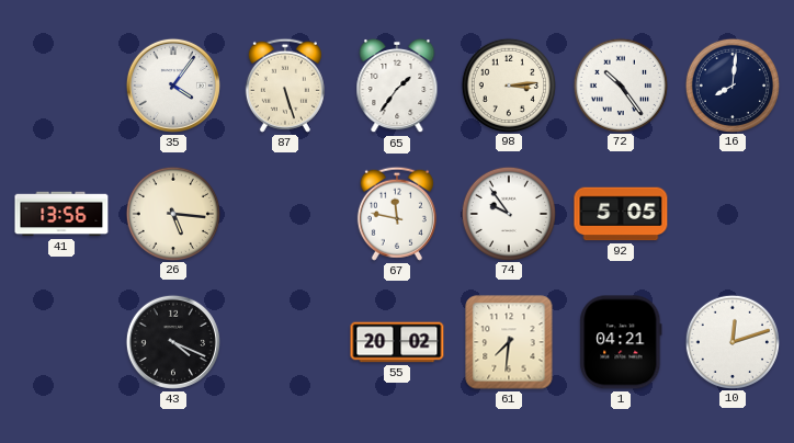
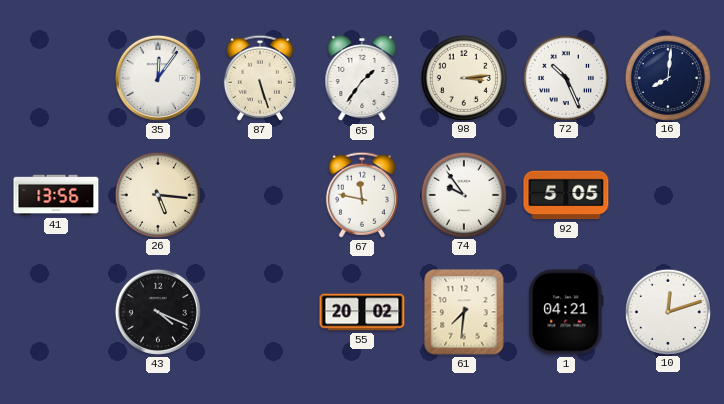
35: 4:06 -> 12:06
72: 10:24 -> 10:26
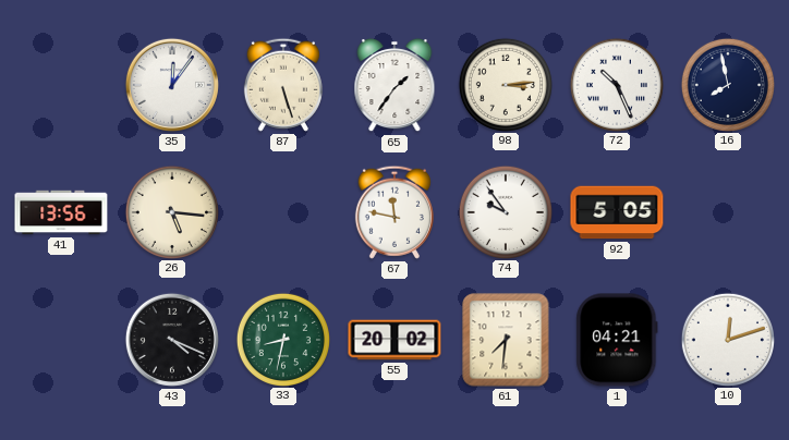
16: 8:01 -> 7:58
33: none -> 8:32
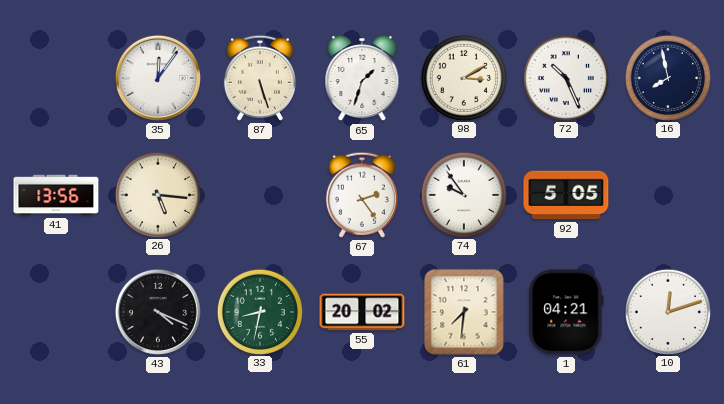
65: 1:36 -> 1:33
98: 3:14 -> 3:10
67: 11:47 -> 2:24
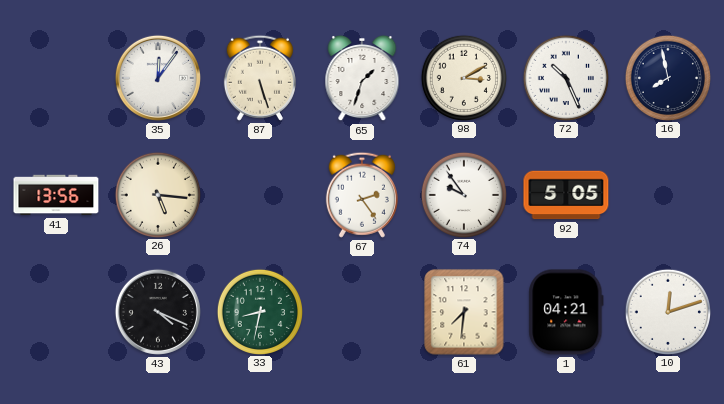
55: 20:02 -> none
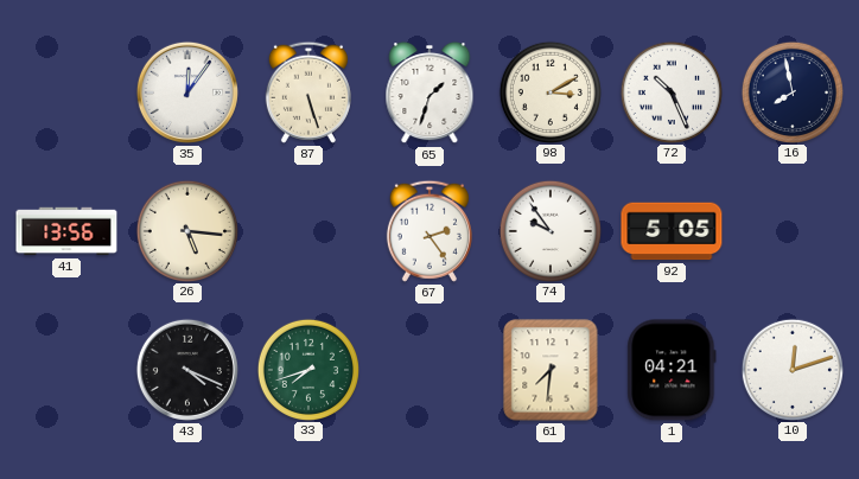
33: 8:32 -> 7:42
